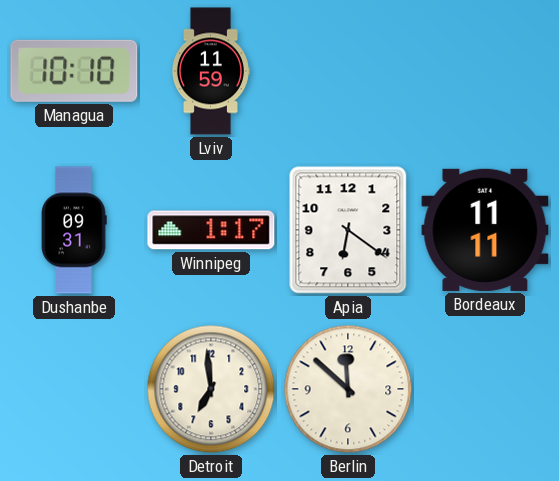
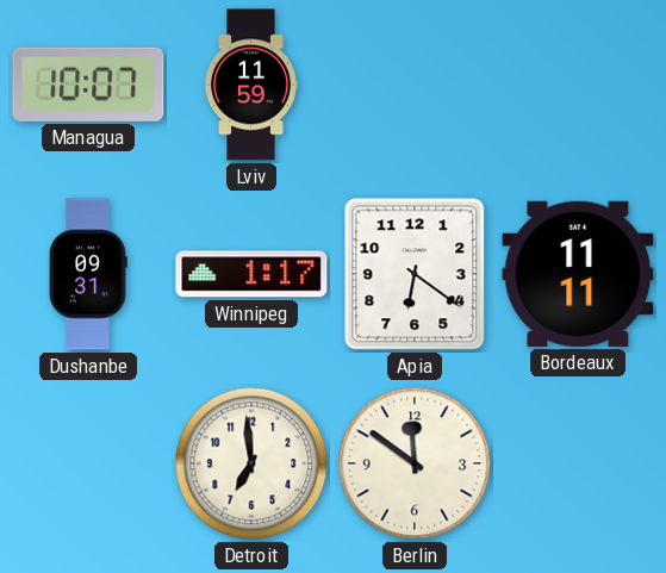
Managua: 10:10 -> 10:07
Berlin: 11:52 -> 11:51
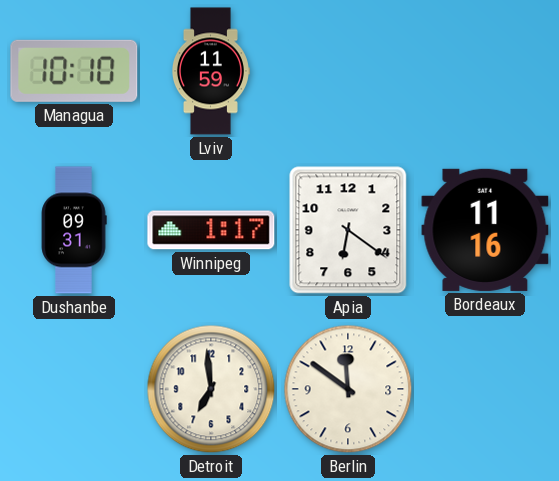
Managua: 10:07 -> 10:10
Bordeaux: 11:11 -> 11:16
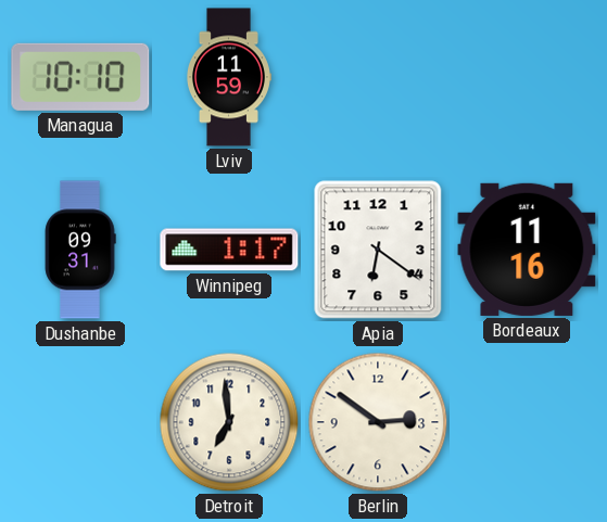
Berlin: 11:51 -> 2:51
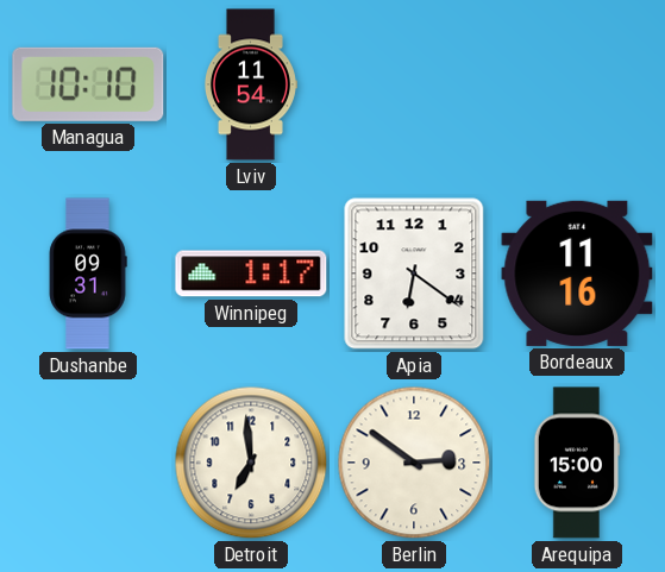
Lviv: 11:59 -> 11:54
Arequipa: none -> 15:00
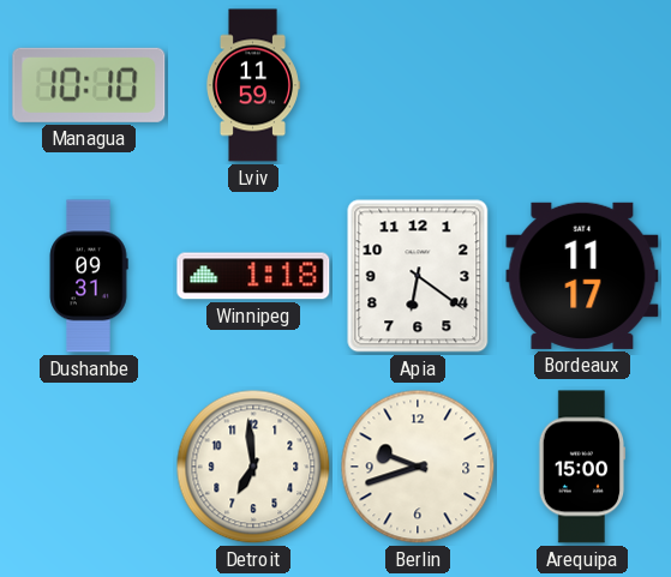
Lviv: 11:54 -> 11:59
Winnipeg: 1:17 -> 1:18
Bordeaux: 11:16 -> 11:17
Berlin: 2:51 -> 9:42
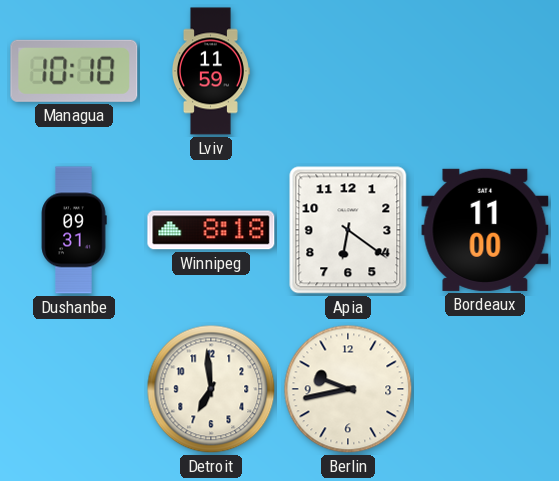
Winnipeg: 1:18 -> 8:18
Bordeaux: 11:17 -> 11:00
Berlin: 9:42 -> 9:43
Arequipa: 15:00 -> none
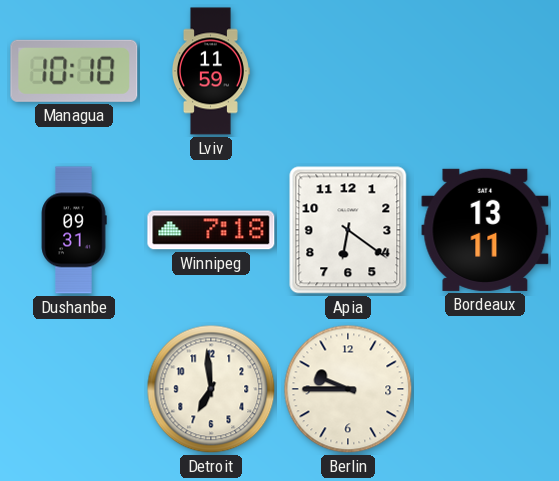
Winnipeg: 8:18 -> 7:18
Bordeaux: 11:00 -> 13:11
Berlin: 9:43 -> 9:45
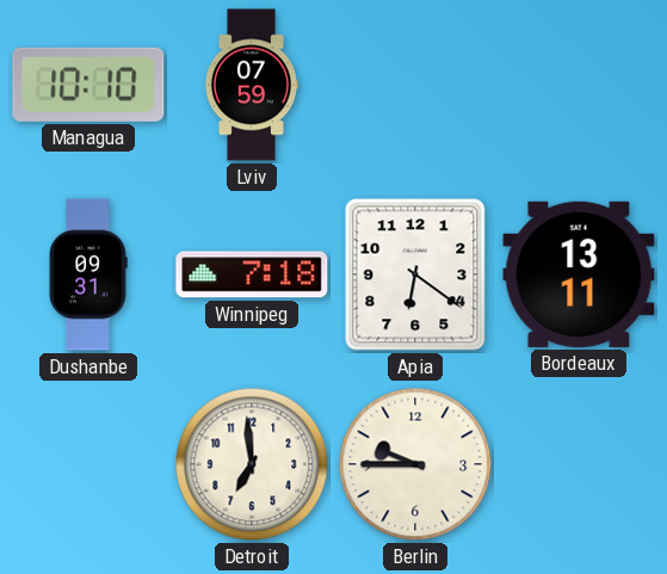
Lviv: 11:59 -> 07:59
